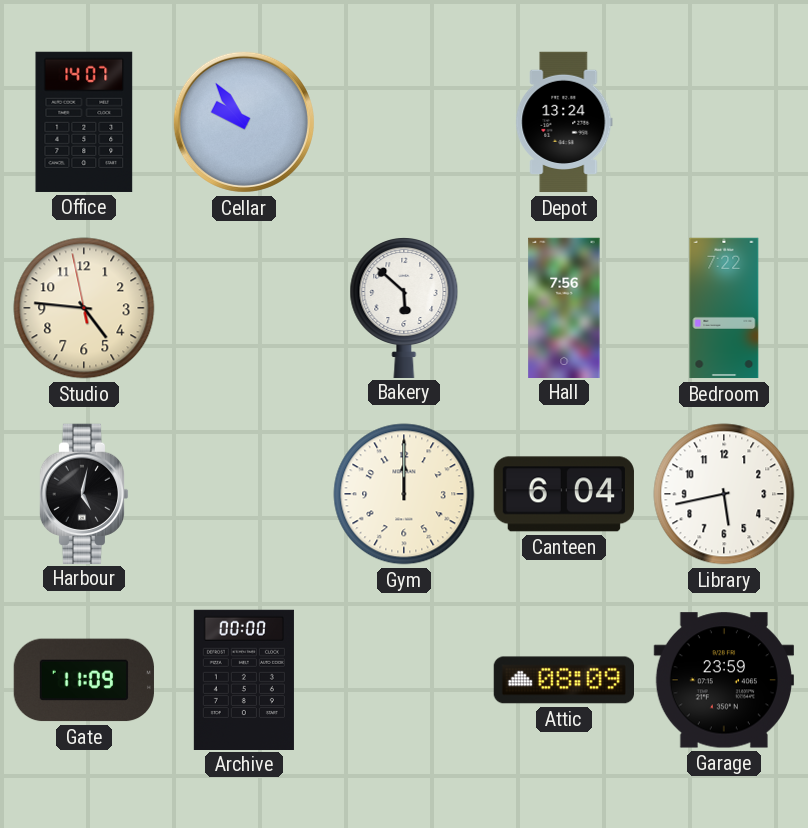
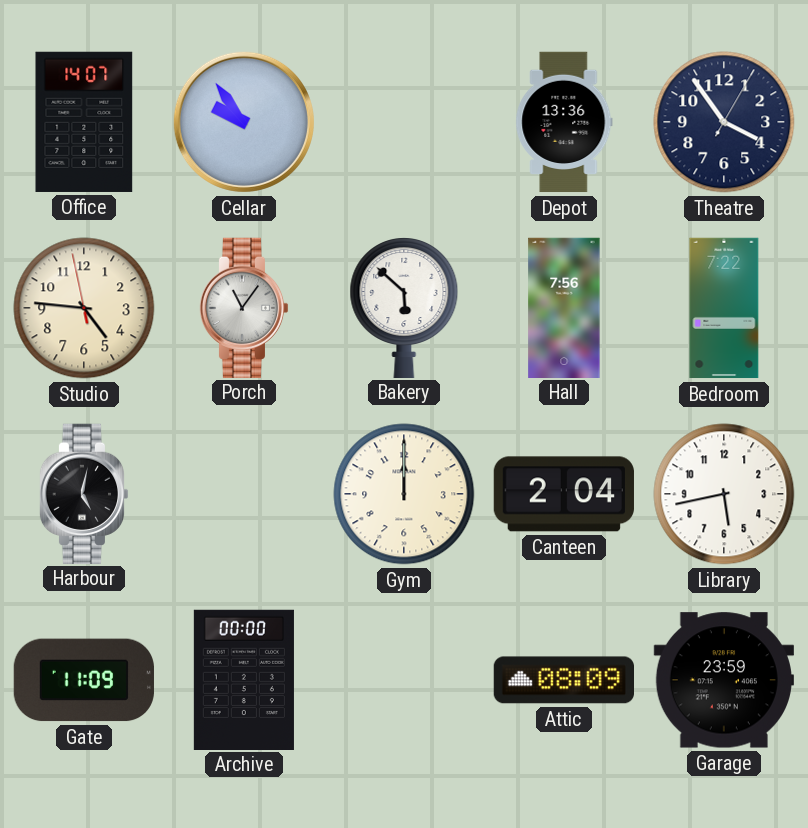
Depot: 13:24 -> 13:36
Theatre: none -> 3:54
Porch: none -> 11:06
Canteen: 6:04 -> 2:04
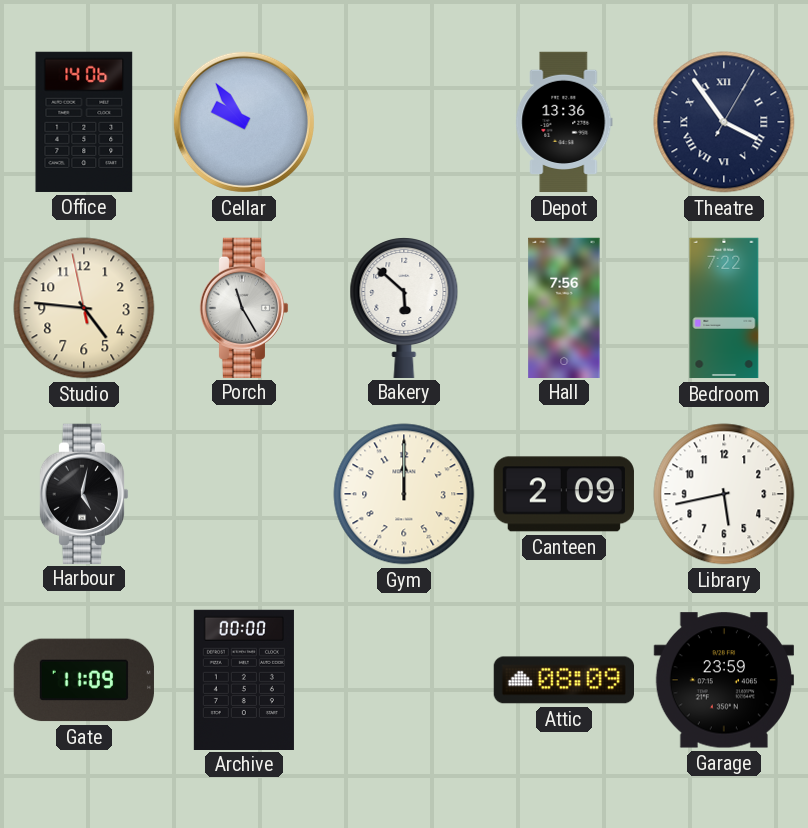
Office: 14:07 -> 14:06
Theatre numerals: Arabic -> Roman
Porch: 11:06 -> 11:25
Canteen: 2:04 -> 2:09
